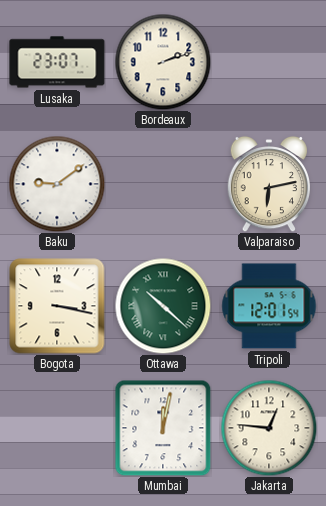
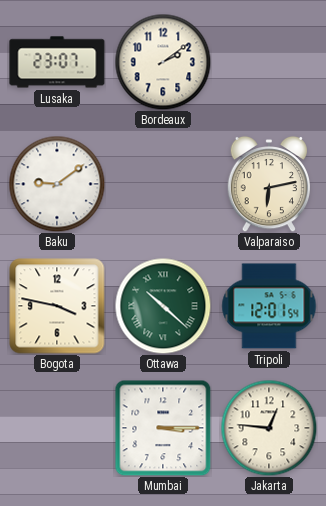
Bordeaux: 2:12 -> 2:09
Bogota: 3:17 -> 3:47
Mumbai: 12:02 -> 3:15
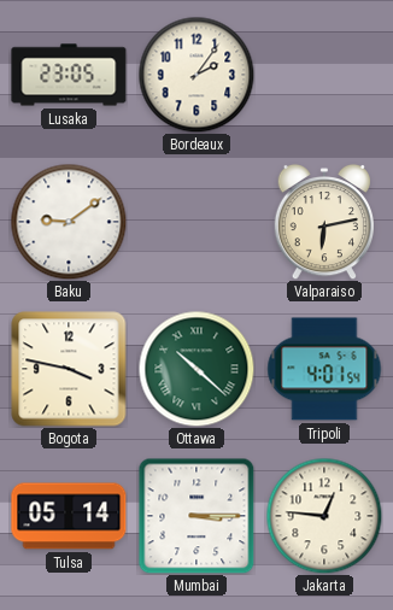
Lusaka: 23:07 -> 23:05
Bordeaux: 2:09 -> 2:06
Tripoli: 12:01 -> 4:01
Tulsa: none -> 05:14
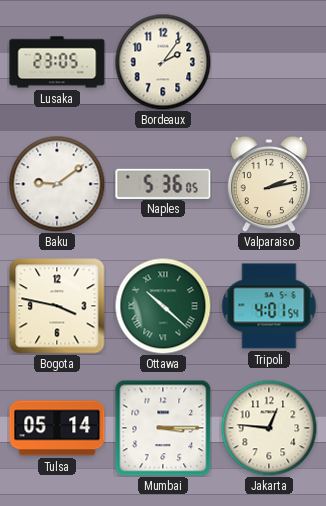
Naples: none -> 5:36
Valparaiso: 6:13 -> 2:13
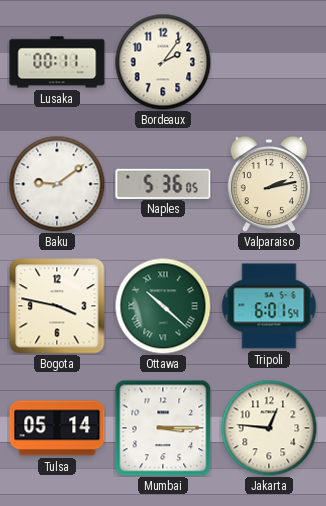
Lusaka: 23:05 -> 00:11
Tripoli: 4:01 -> 6:01
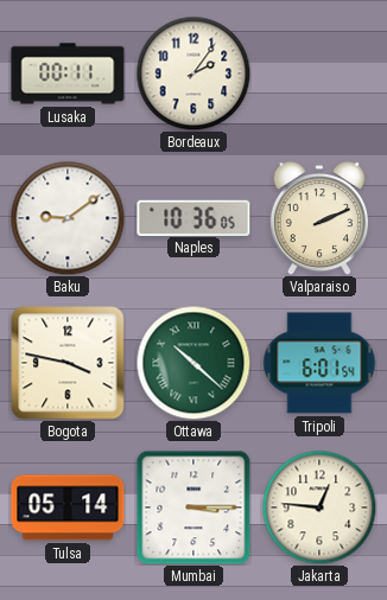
Naples: 5:36 -> 10:36
Valparaiso: 2:13 -> 2:11
